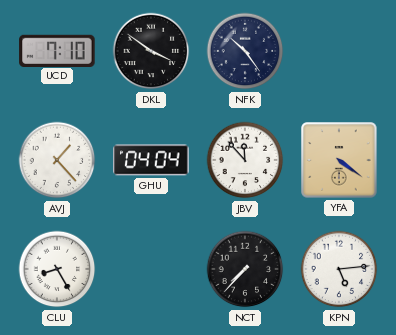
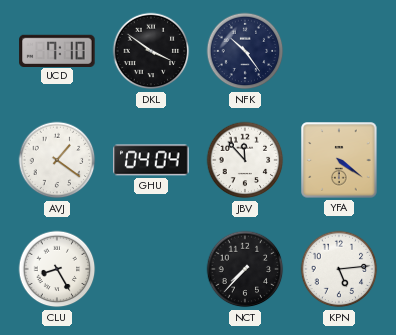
AVJ: 1:23 -> 1:21
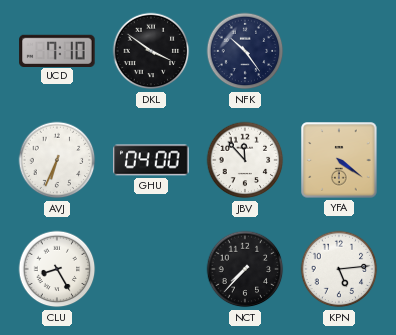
AVJ: 1:21 -> 6:34
GHU: 04:04 -> 04:00
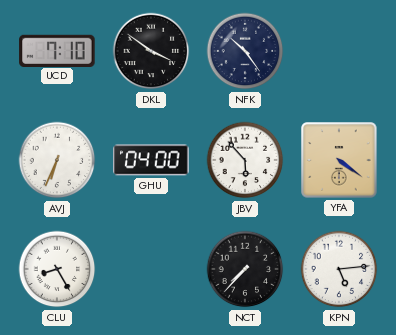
JBV: 11:53 -> 5:53
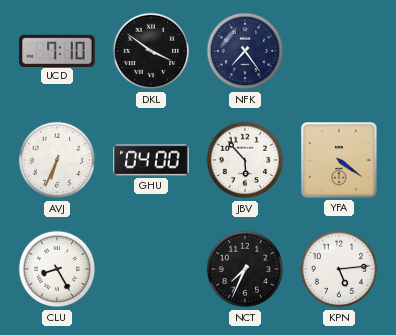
NFK: 10:24 -> 7:24
NCT: 7:37 -> 7:34
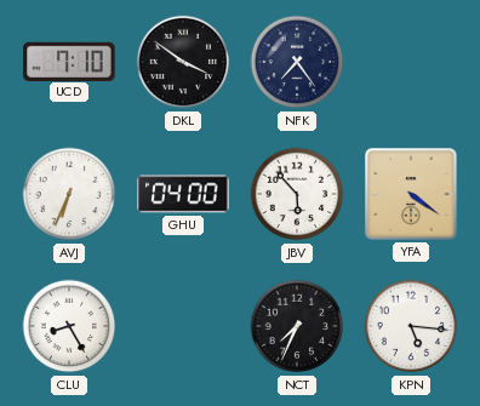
KPN: 5:14 -> 5:16
